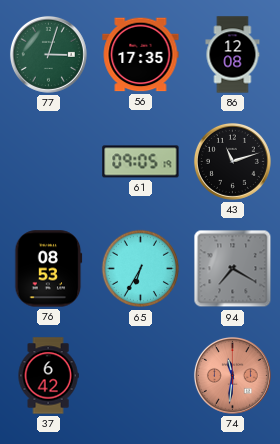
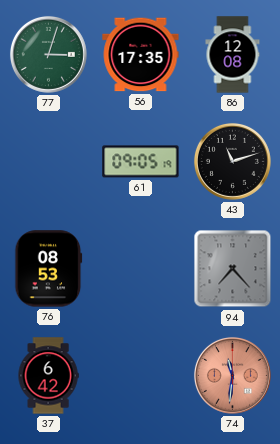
65: 6:35 -> none
94: 7:20 -> 7:23
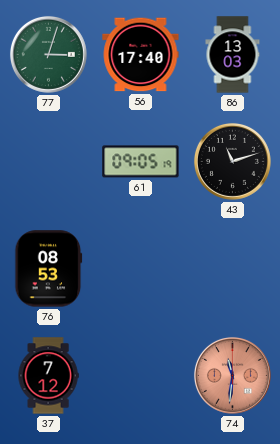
56: 17:35 -> 17:40
86: 12:08 -> 13:03
94: 7:23 -> none
37: 6:42 -> 7:12
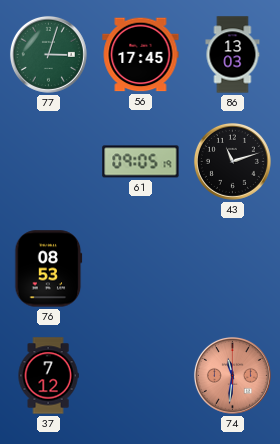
56: 17:40 -> 17:45
